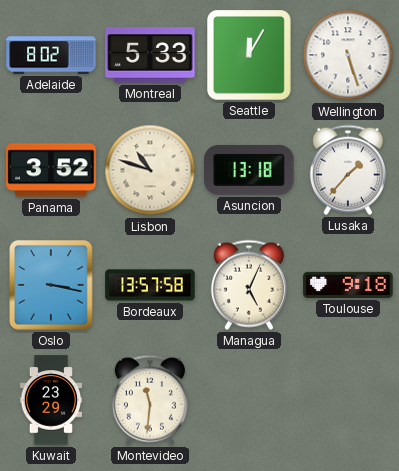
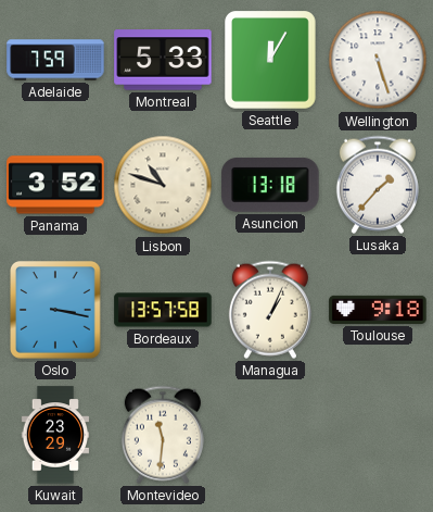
Adelaide: 8:02 -> 7:59
Managua: 5:04 -> 1:04
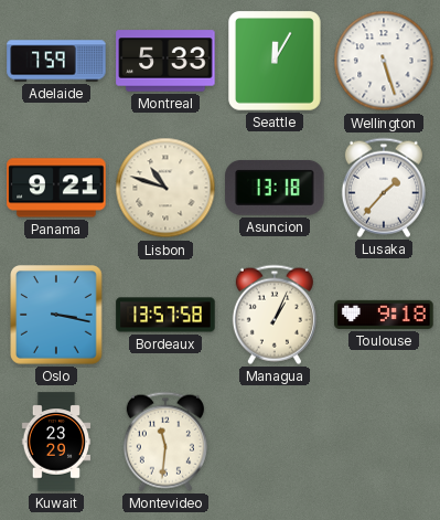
Panama: 3:52 -> 9:21
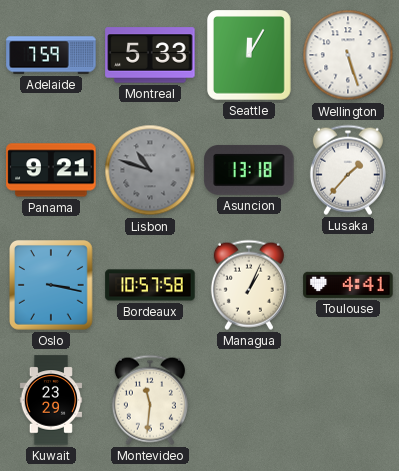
Lisbon dial: cream -> grey
Bordeaux: 13:57 -> 10:57
Toulouse: 9:18 -> 4:41
